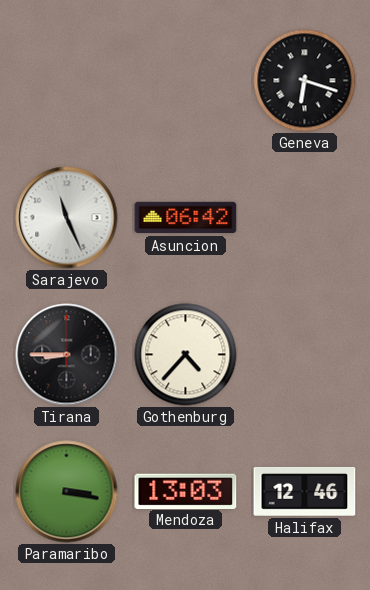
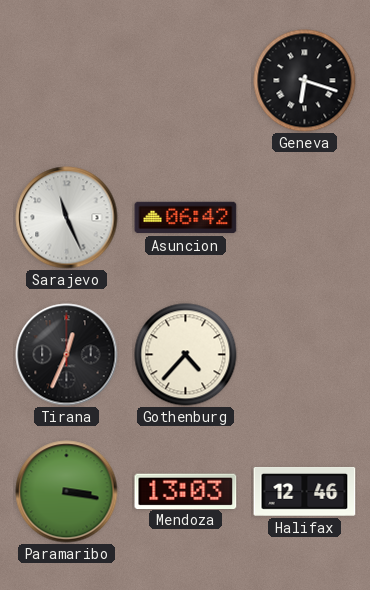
Tirana: 8:45 -> 12:34
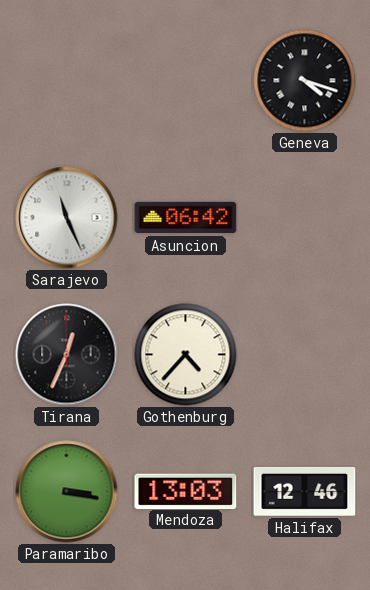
Geneva: 6:18 -> 4:18
